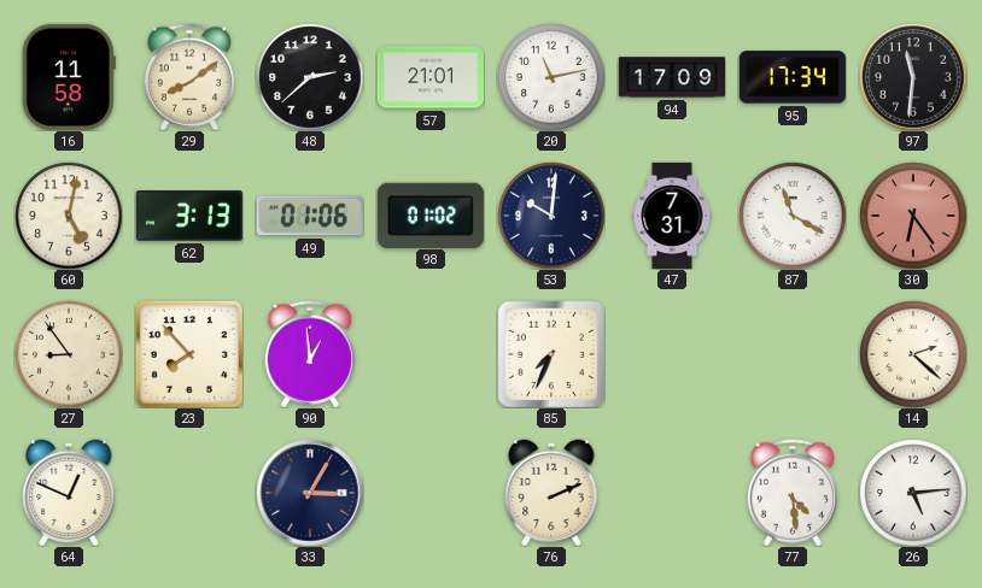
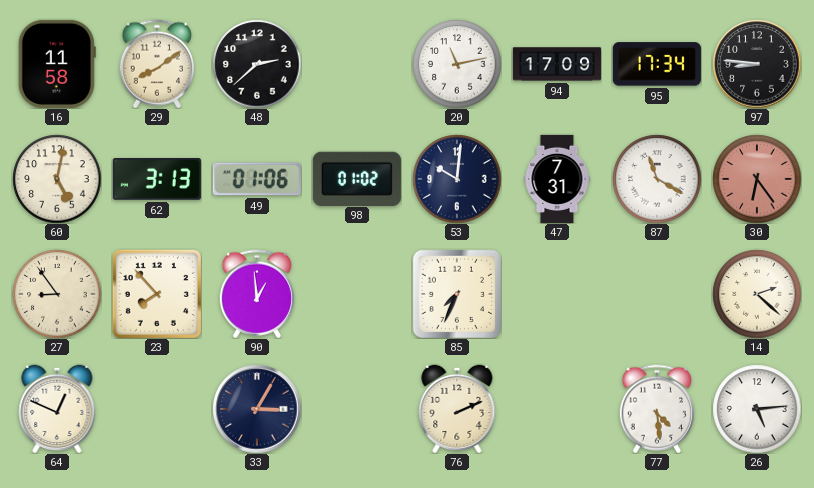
57: 21:01 -> none
97: 11:31 -> 8:46
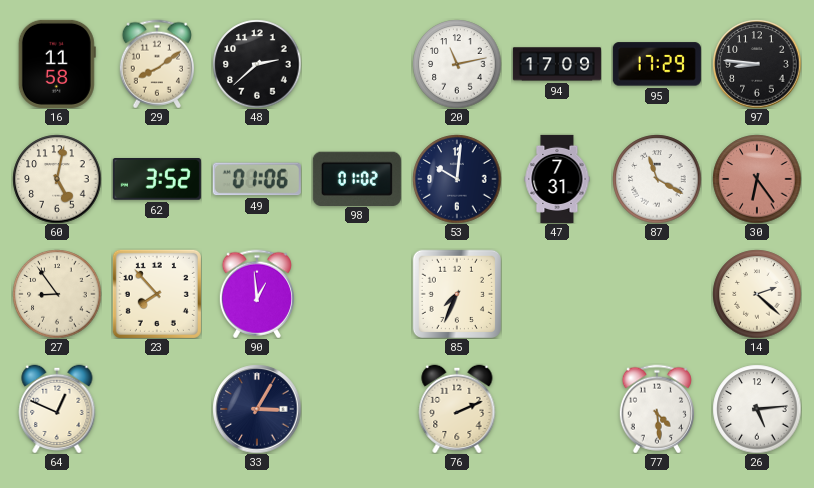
95: 17:34 -> 17:29
62: 3:13 -> 3:52
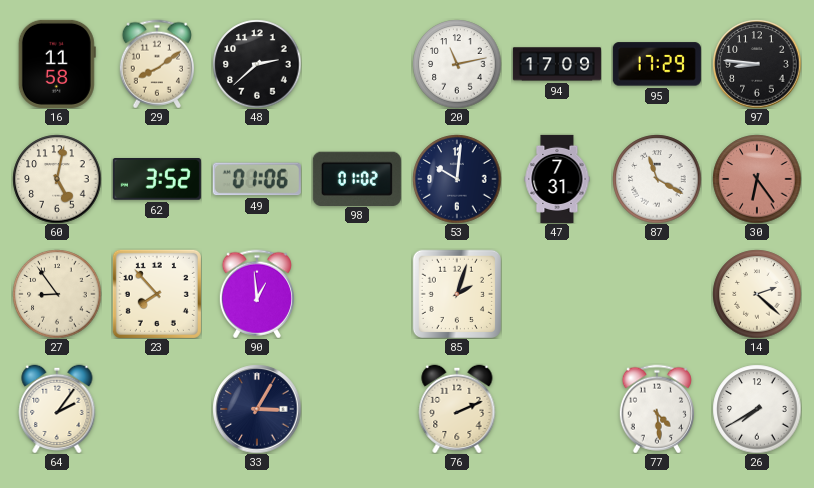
85: 7:34 -> 2:03
64: 12:49 -> 2:06
26: 5:14 -> 7:40
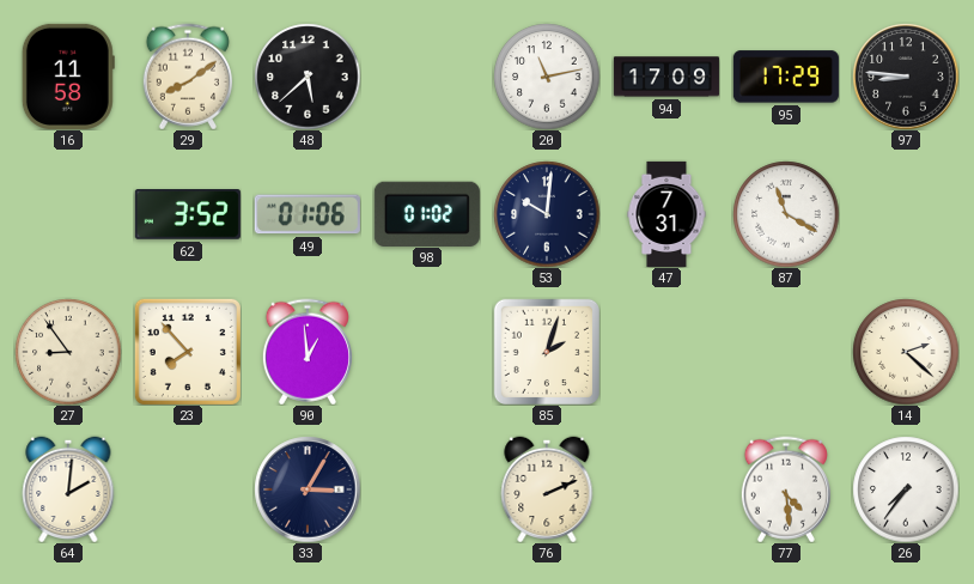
48: 2:38 -> 5:38
60: 5:02 -> none
30: 6:24 -> none
64: 2:06 -> 2:01
26: 7:40 -> 7:36
